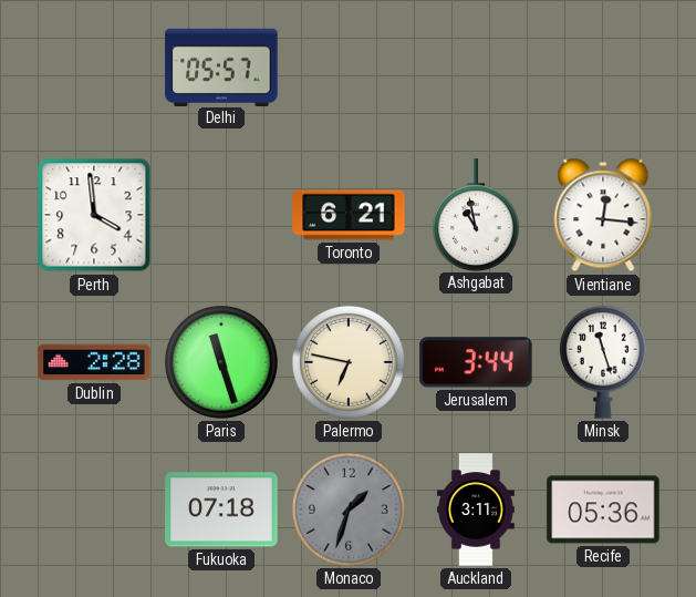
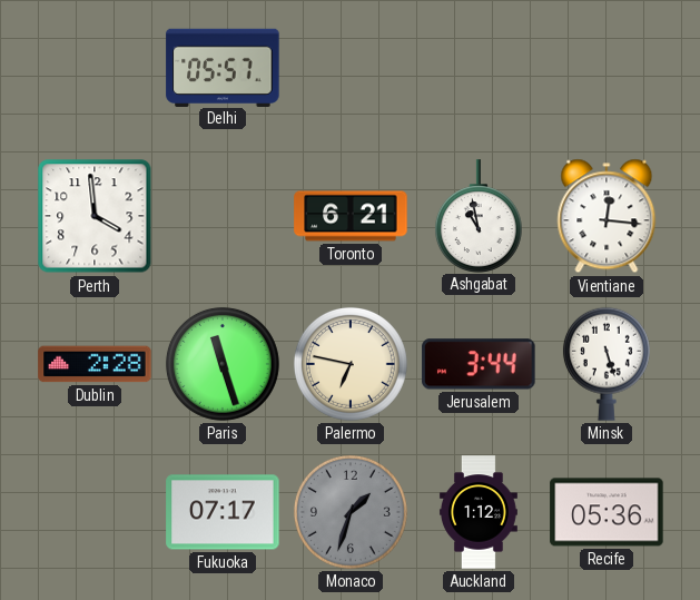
Minsk: 11:27 -> 5:27
Fukuoka: 07:18 -> 07:17
Auckland: 3:11 -> 1:12
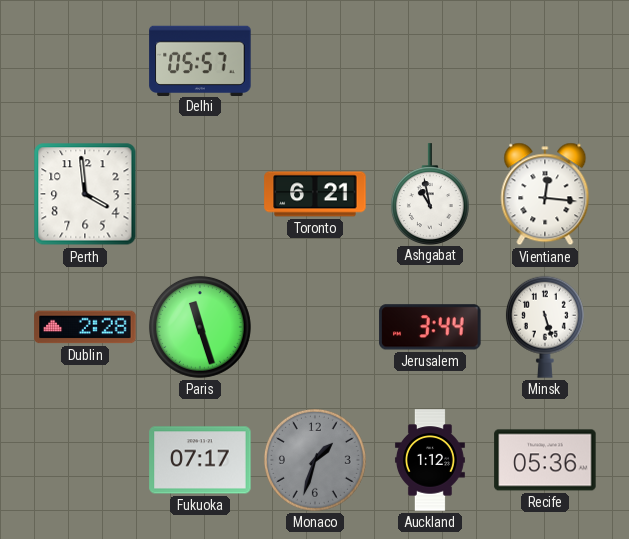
Palermo: 6:47 -> none
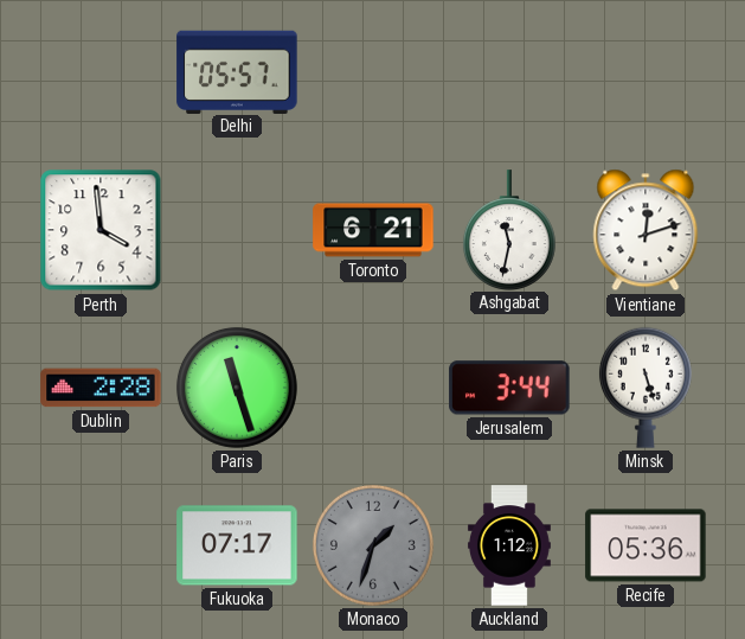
Ashgabat: 10:58 -> 11:32
Vientiane: 12:16 -> 12:12
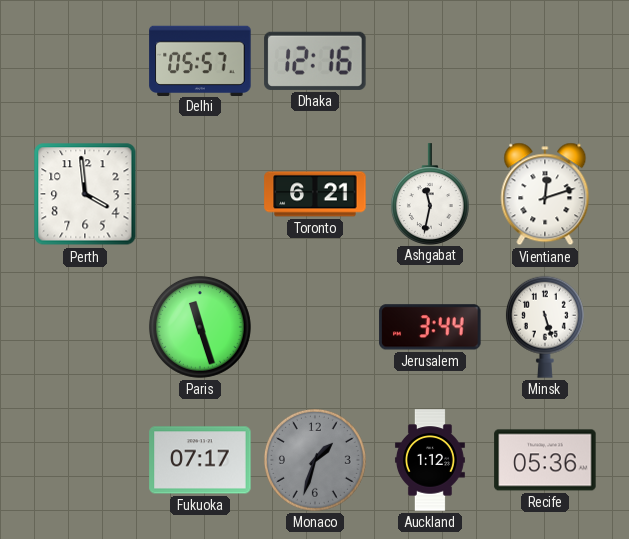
Dhaka: none -> 12:16
Dublin: 2:28 -> none
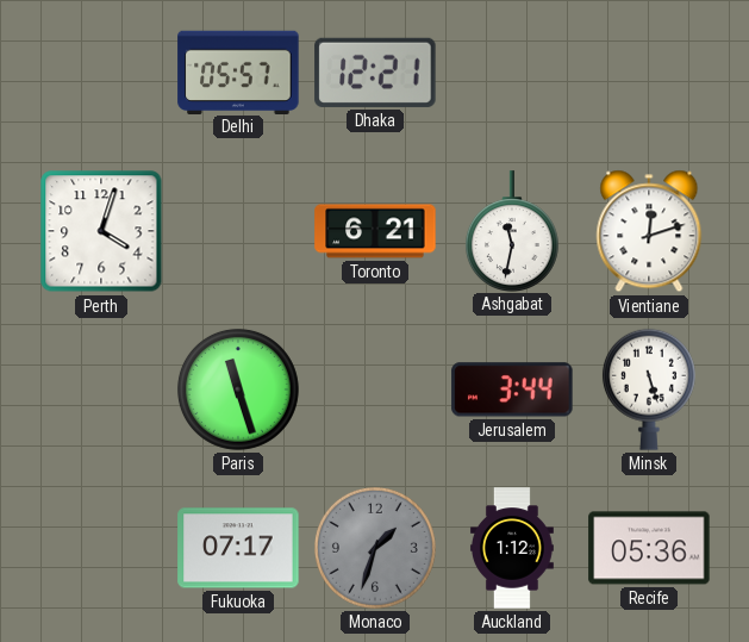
Dhaka: 12:16 -> 12:21
Perth: 3:59 -> 4:03
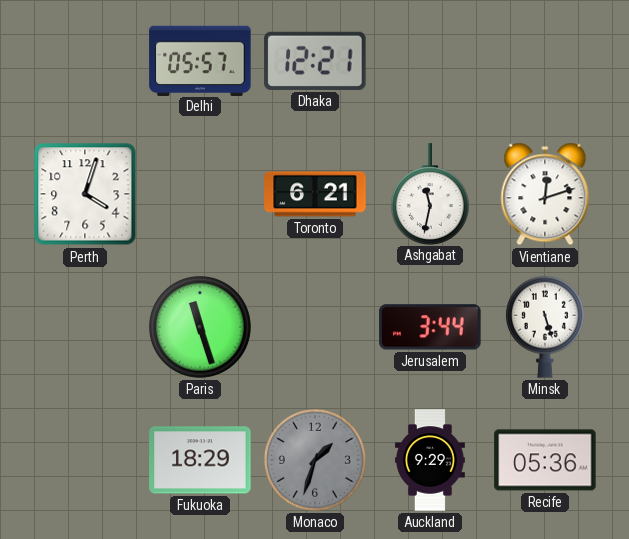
Fukuoka: 07:17 -> 18:29
Auckland: 1:12 -> 9:29
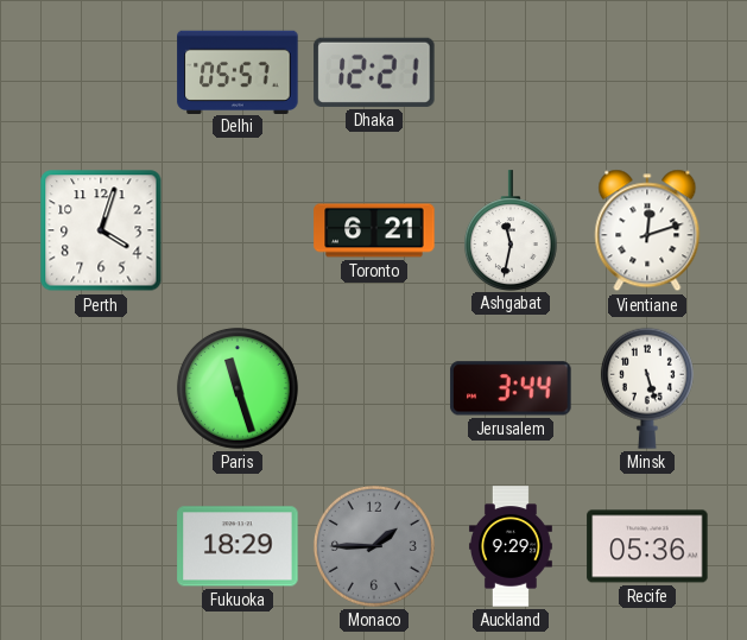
Monaco: 1:33 -> 1:45
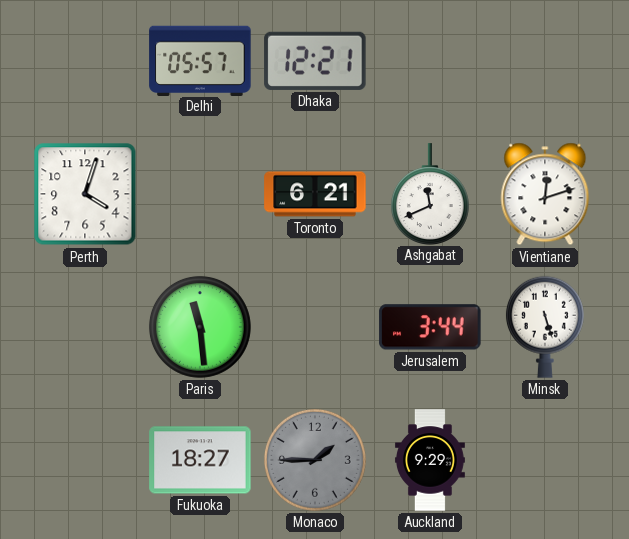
Ashgabat: 11:32 -> 11:41
Paris: 11:27 -> 11:29
Fukuoka: 18:29 -> 18:27
Recife: 05:36 -> none
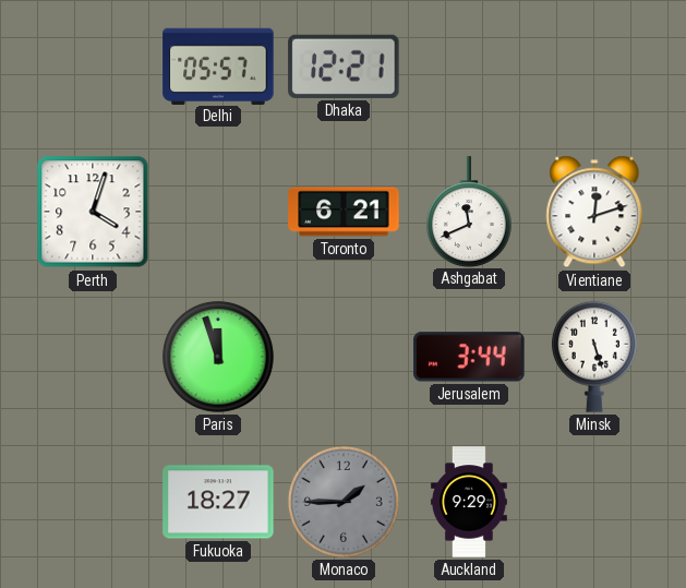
Paris: 11:29 -> 11:57
